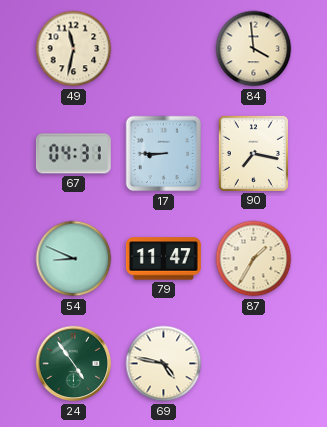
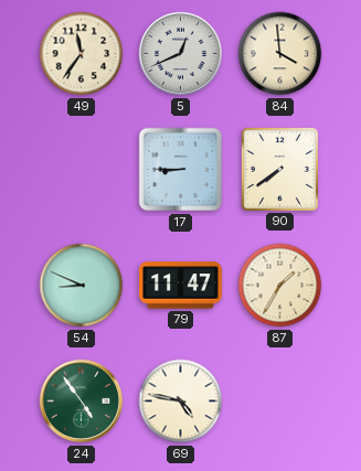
49: 11:32 -> 11:36
5: none -> 12:41
67: 04:31 -> none
90: 7:17 -> 7:39
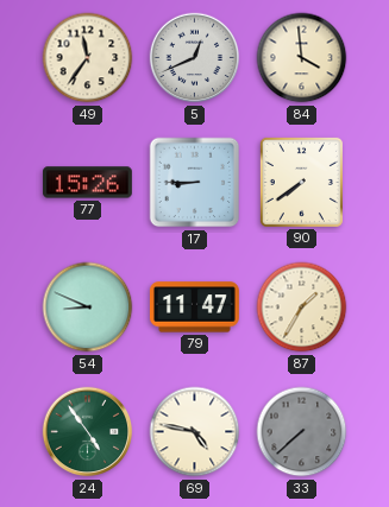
77: none -> 15:26
33: none -> 7:38
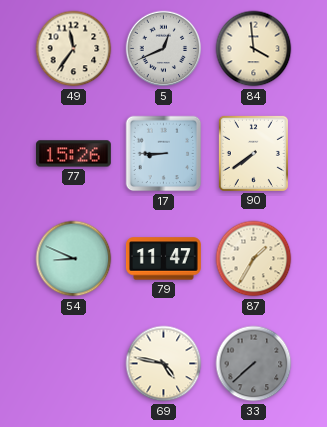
24: 4:54 -> none
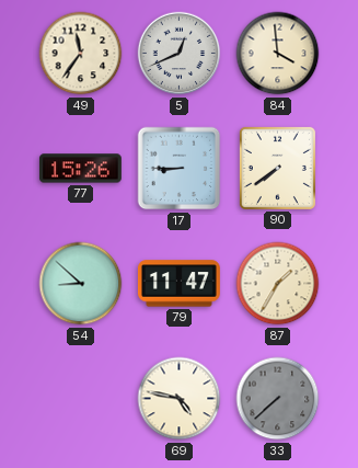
54: 8:49 -> 8:52
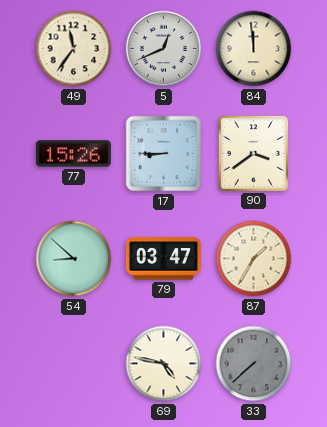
84: 3:59 -> 11:59
90: 7:39 -> 3:39
79: 11:47 -> 03:47
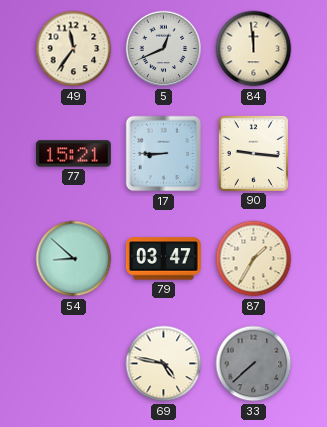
77: 15:26 -> 15:21
90: 3:39 -> 9:16
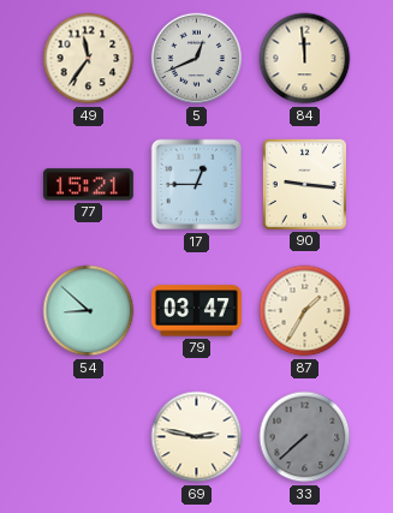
17: 8:45 -> 12:45
69: 4:47 -> 2:47
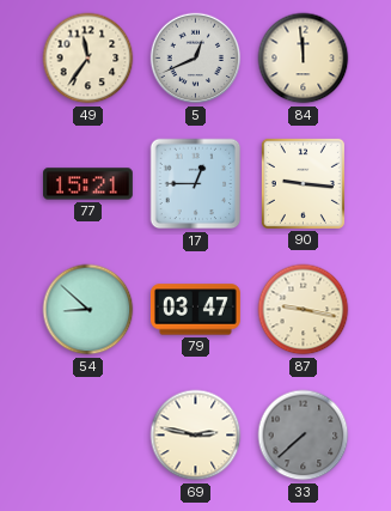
87: 1:35 -> 9:17
